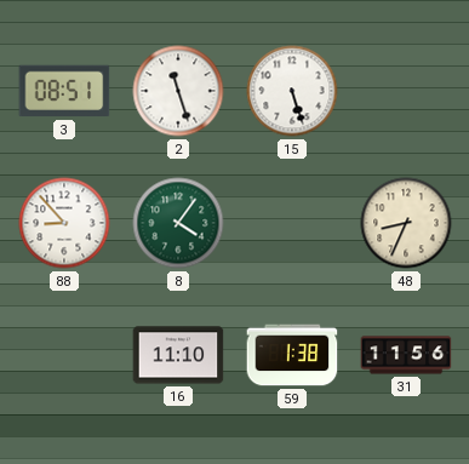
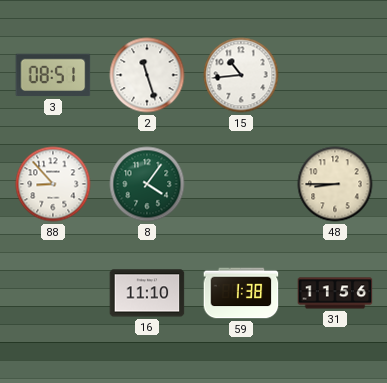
15: 5:27 -> 10:44
48: 8:34 -> 8:45
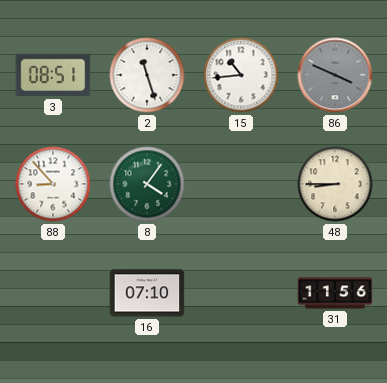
86: none -> 3:49
16: 11:10 -> 07:10
59: 1:38 -> none
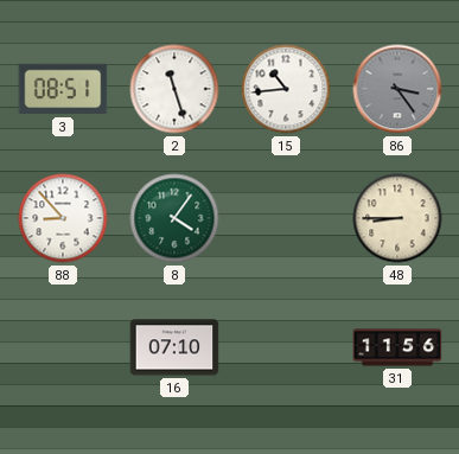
86: 3:49 -> 3:24
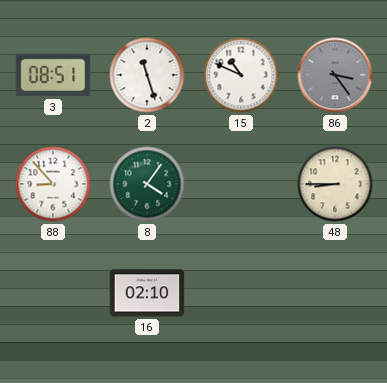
15: 10:44 -> 10:49
16: 07:10 -> 02:10
31: 11:56 -> none
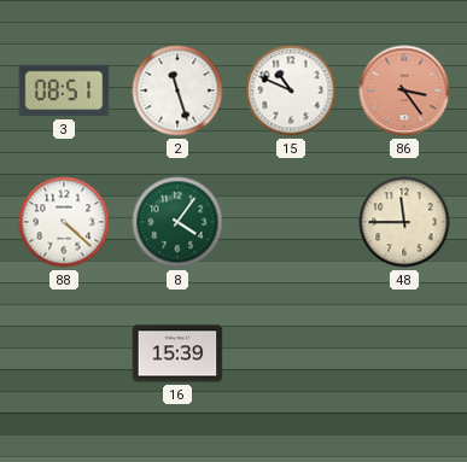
86 dial: grey -> salmon
88: 8:53 -> 4:22
48: 8:45 -> 11:45
16: 02:10 -> 15:39
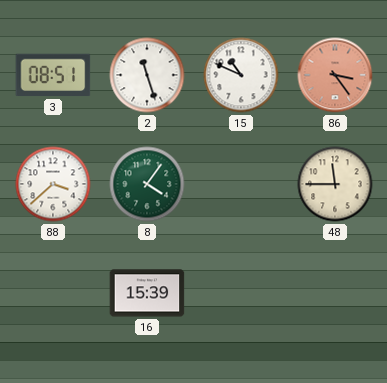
88: 4:22 -> 3:38
